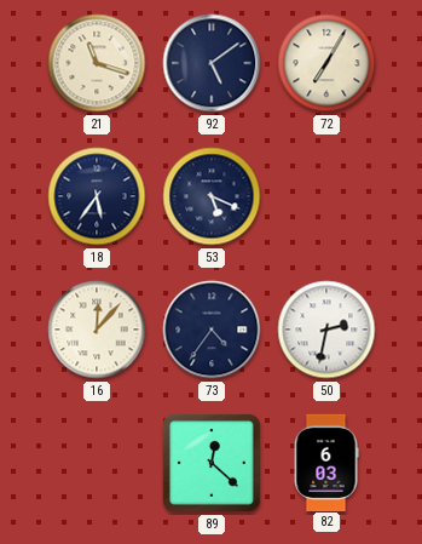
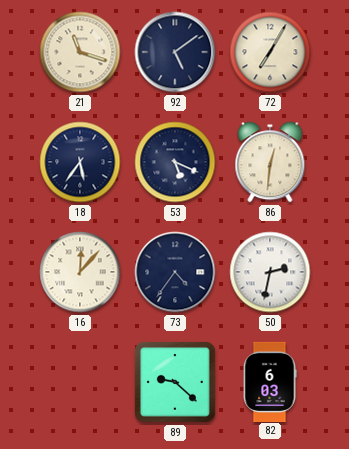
86: none -> 12:31
89: 12:22 -> 9:22
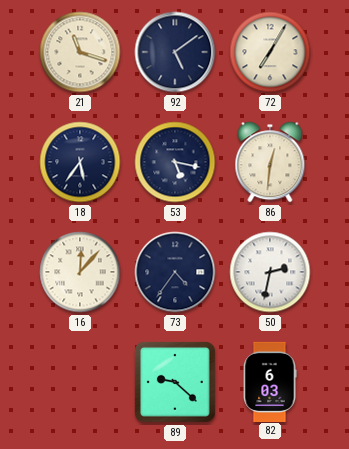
53: 5:19 -> 5:17
